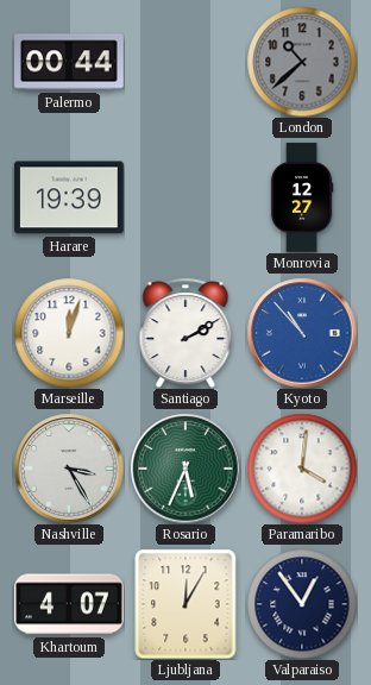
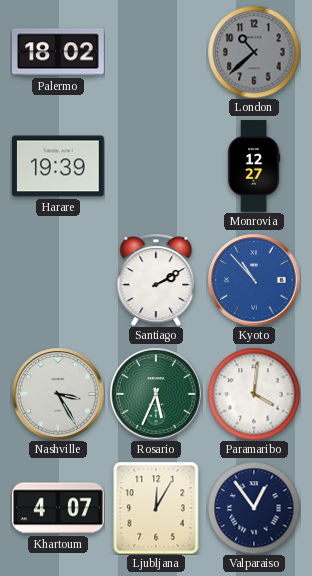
Palermo: 00:44 -> 18:02
Marseille: 12:03 -> none
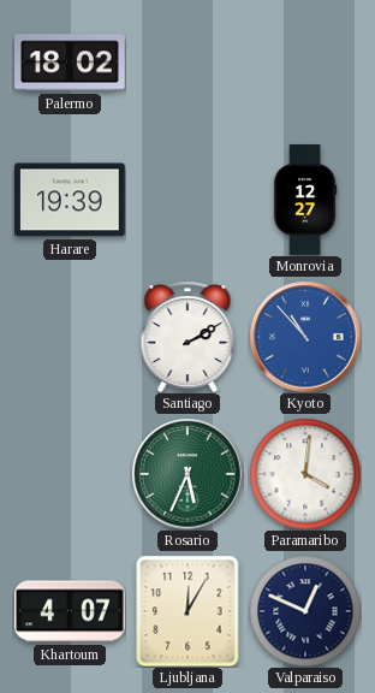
London: 10:38 -> none
Nashville: 3:25 -> none
Valparaiso: 12:54 -> 12:49
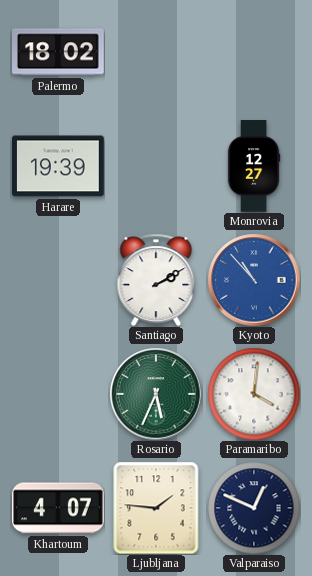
Ljubljana: 12:05 -> 1:46
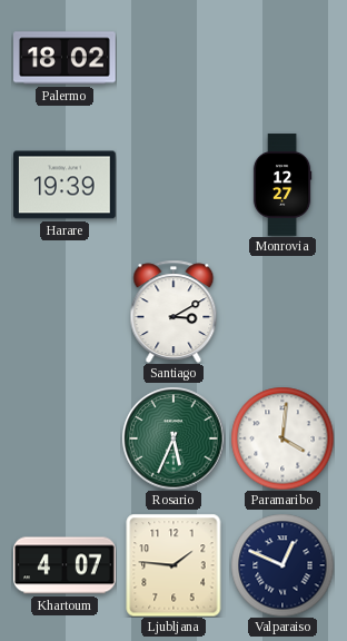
Santiago: 2:10 -> 3:10
Kyoto: 10:53 -> none
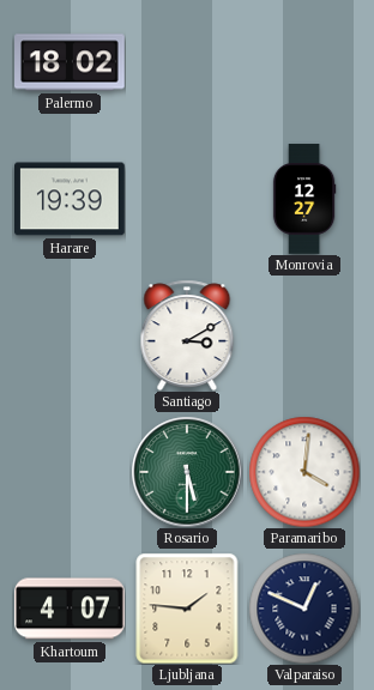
Rosario: 5:34 -> 5:30
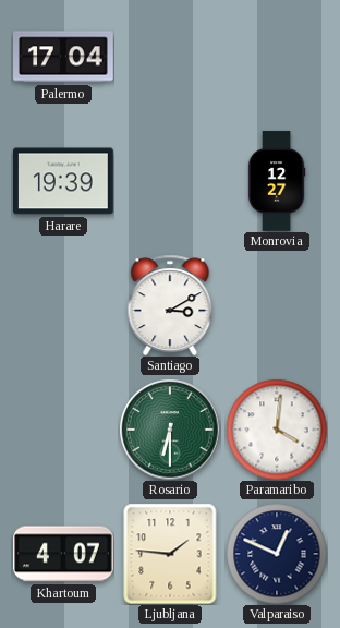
Palermo: 18:02 -> 17:04
Rosario: 5:30 -> 6:30
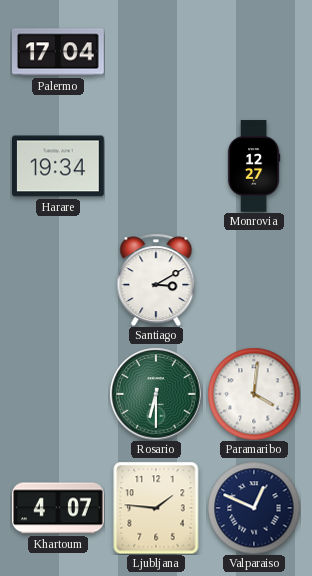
Harare: 19:39 -> 19:34
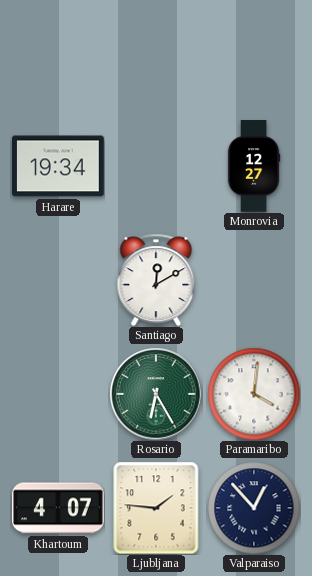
Palermo: 17:04 -> none
Santiago: 3:10 -> 12:10
Rosario: 6:30 -> 6:25
Valparaiso: 12:49 -> 12:53
